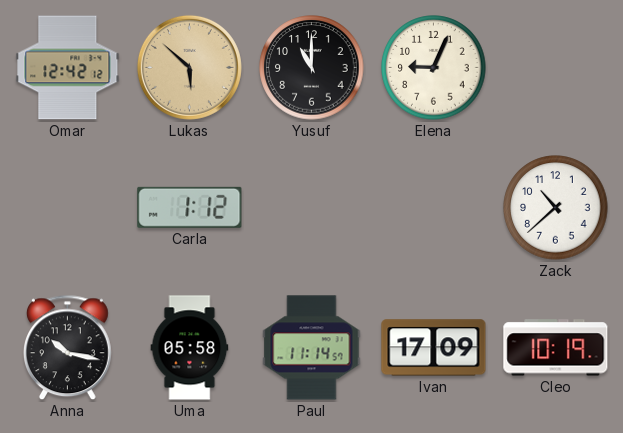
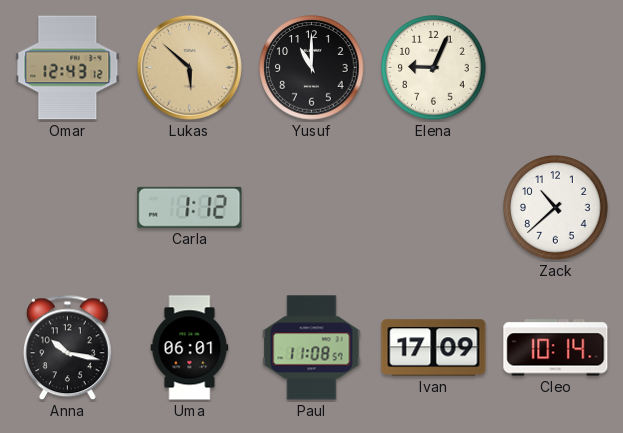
Omar: 12:42 -> 12:43
Uma: 05:58 -> 06:01
Paul: 11:14 -> 11:08
Cleo: 10:19 -> 10:14
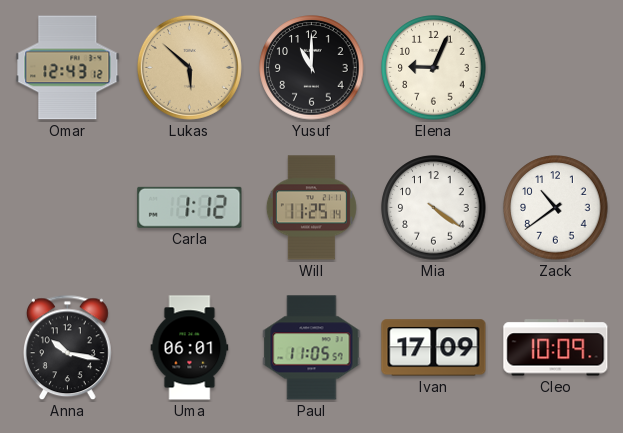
Will: none -> 11:25
Mia: none -> 4:21
Zack: 10:38 -> 10:39
Paul: 11:08 -> 11:05
Cleo: 10:14 -> 10:09
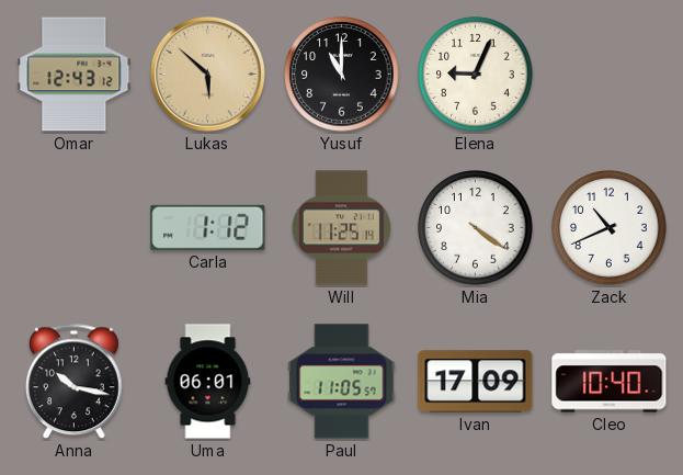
Zack: 10:39 -> 10:41
Cleo: 10:09 -> 10:40
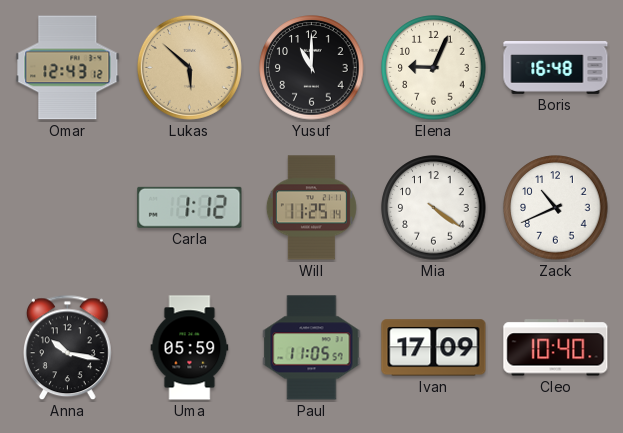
Boris: none -> 16:48
Uma: 06:01 -> 05:59
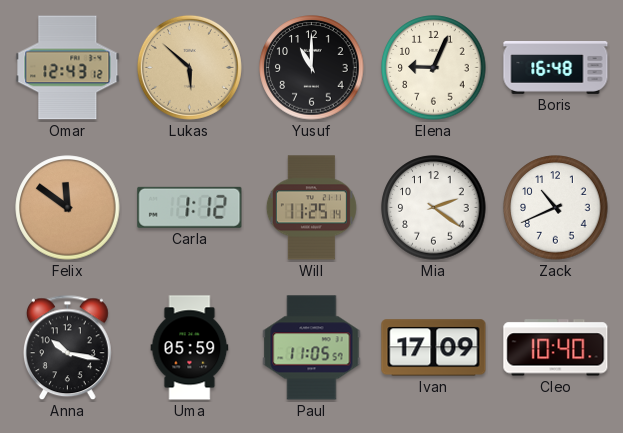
Felix: none -> 11:51
Mia: 4:21 -> 2:21
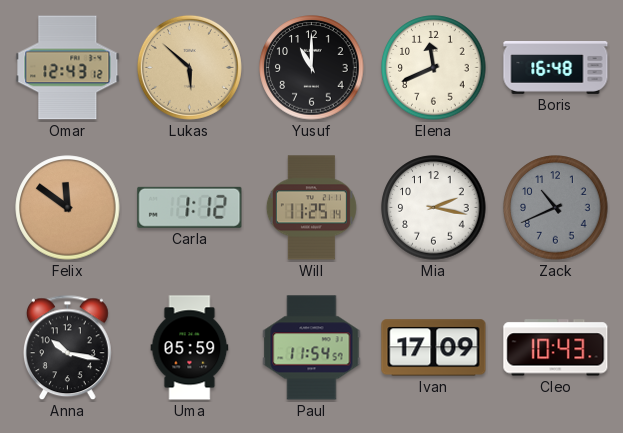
Elena: 9:04 -> 11:41
Mia: 2:21 -> 2:17
Zack dial: white -> grey
Paul: 11:05 -> 11:54
Cleo: 10:40 -> 10:43
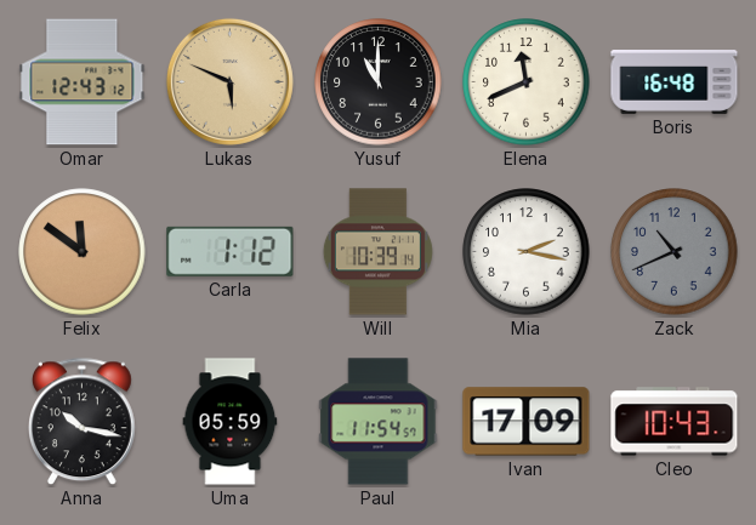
Lukas: 5:52 -> 5:49
Will: 11:25 -> 10:39
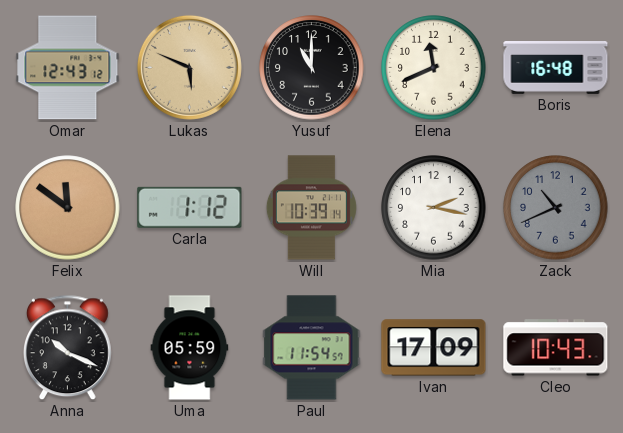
Anna: 10:17 -> 10:19
